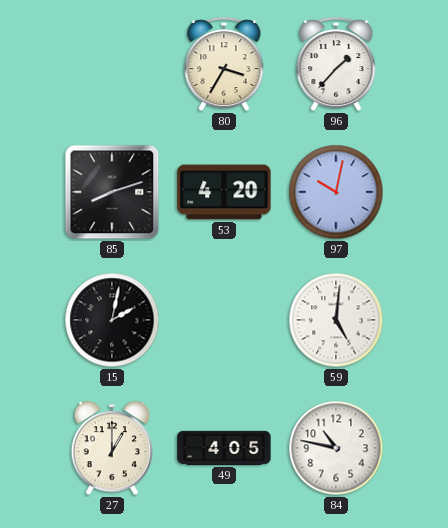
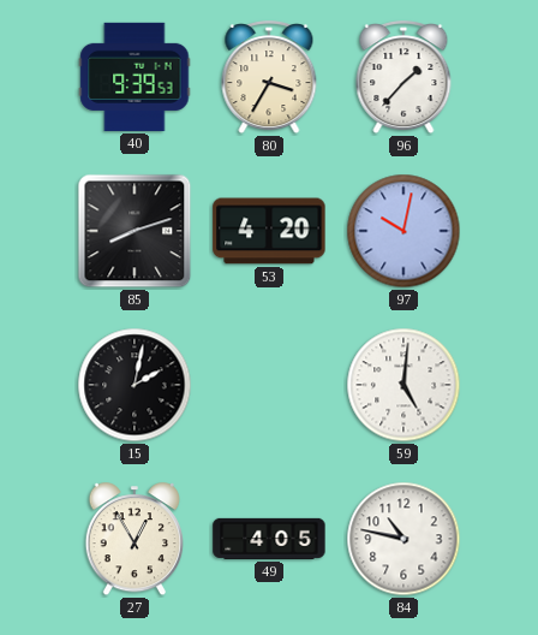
40: none -> 9:39
27: 1:00 -> 12:55
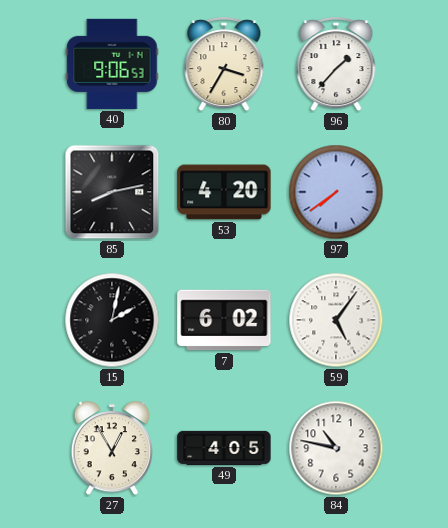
40: 9:39 -> 9:06
85: 8:12 -> 8:13
97: 10:02 -> 7:39
7: none -> 6:02
59: 5:01 -> 5:06
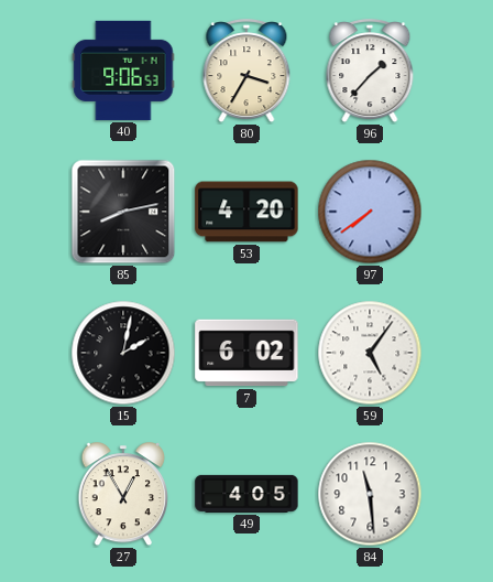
84: 10:47 -> 11:29
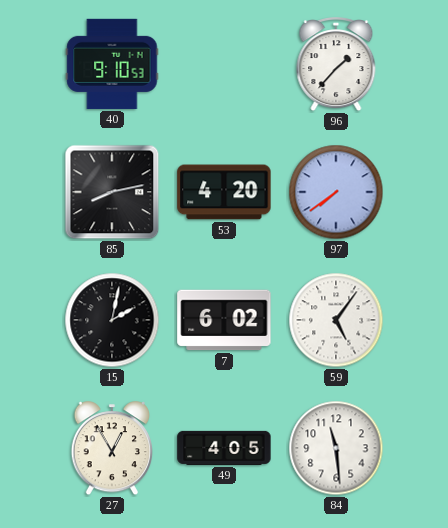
40: 9:06 -> 9:10
80: 3:35 -> none
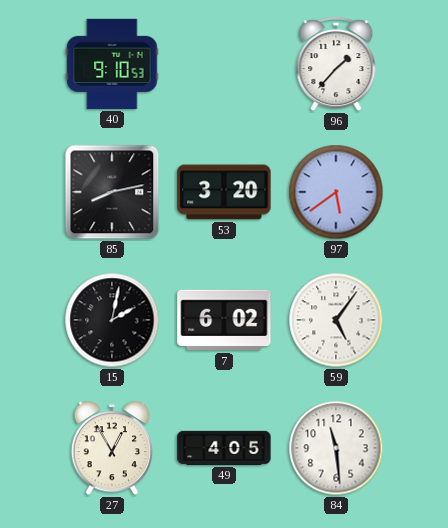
53: 4:20 -> 3:20
97: 7:39 -> 5:39
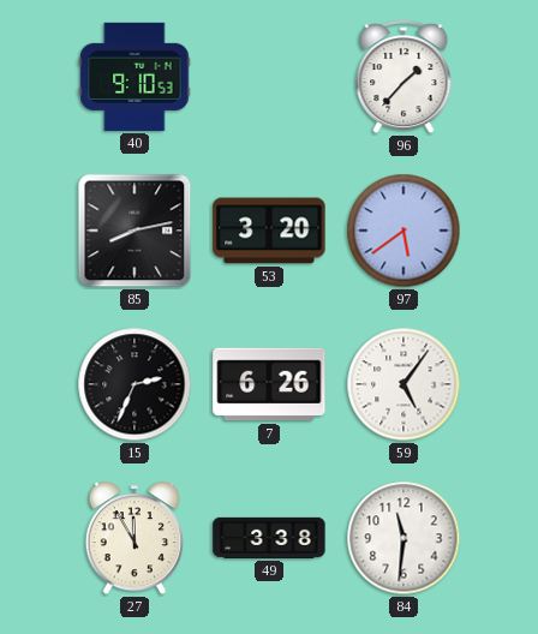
15: 2:02 -> 2:34
7: 6:02 -> 6:26
27: 12:55 -> 11:55
49: 4:05 -> 3:38
84: 11:29 -> 11:31
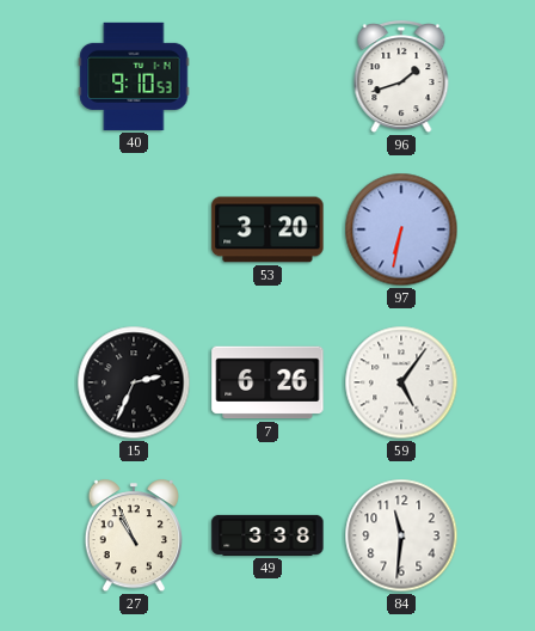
96: 1:37 -> 1:42
85: 8:13 -> none
97: 5:39 -> 6:32
27: 11:55 -> 10:56
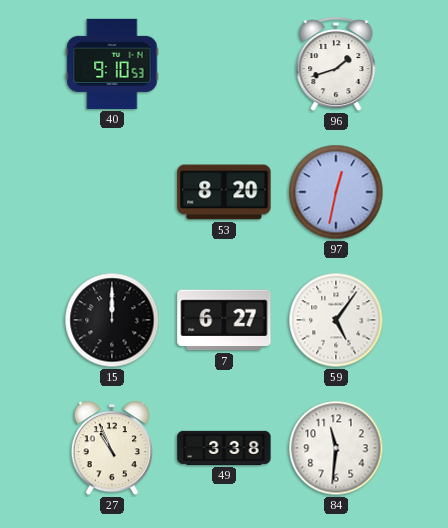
53: 3:20 -> 8:20
97: 6:32 -> 12:32
15: 2:34 -> 12:00
7: 6:26 -> 6:27
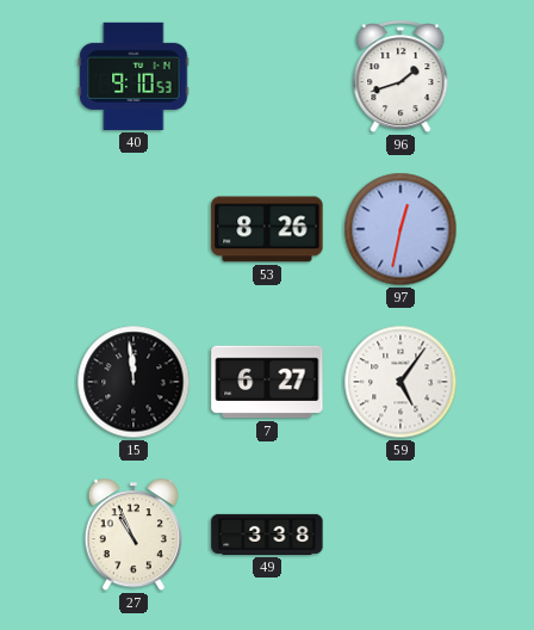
53: 8:20 -> 8:26
15: 12:00 -> 11:59
84: 11:31 -> none
